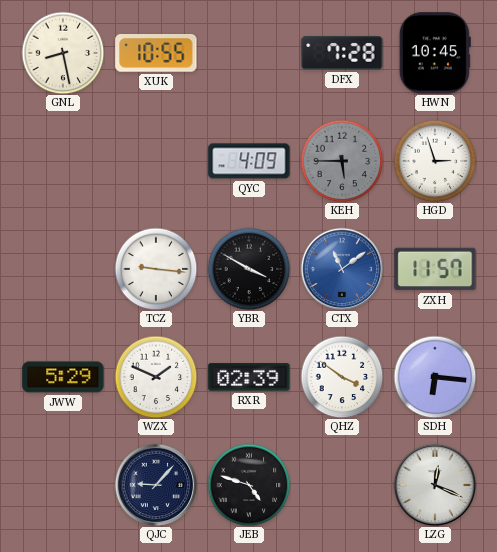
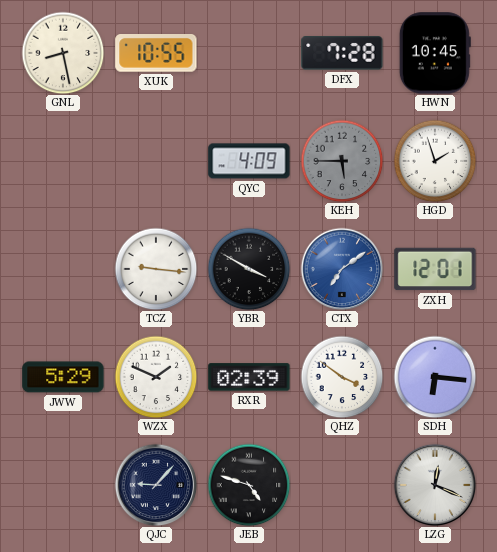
HGD: 2:57 -> 1:57
CTX: 11:09 -> 7:09
ZXH: 11:57 -> 12:01
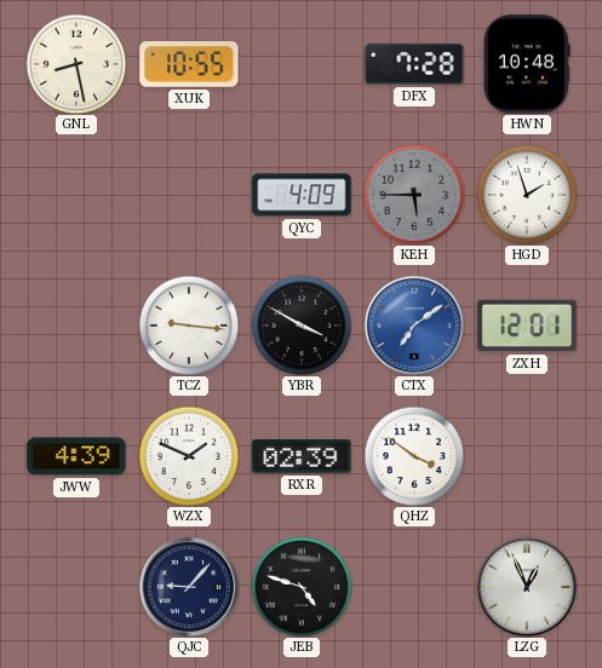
HWN: 10:45 -> 10:48
JWW: 5:29 -> 4:39
SDH: 6:16 -> none
LZG: 12:19 -> 12:56
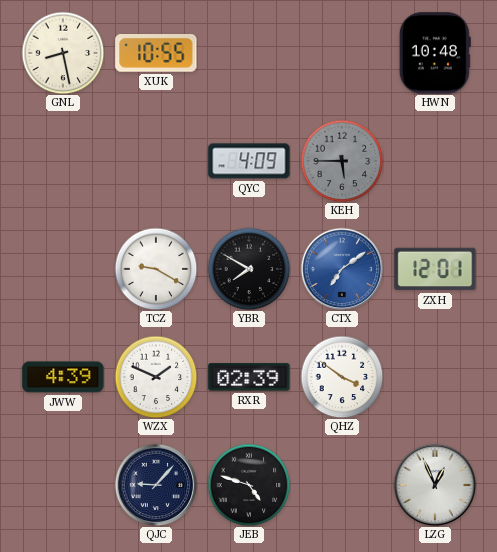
DFX: 7:28 -> none
HGD: 1:57 -> none
TCZ: 9:16 -> 9:20
YBR: 3:50 -> 7:50
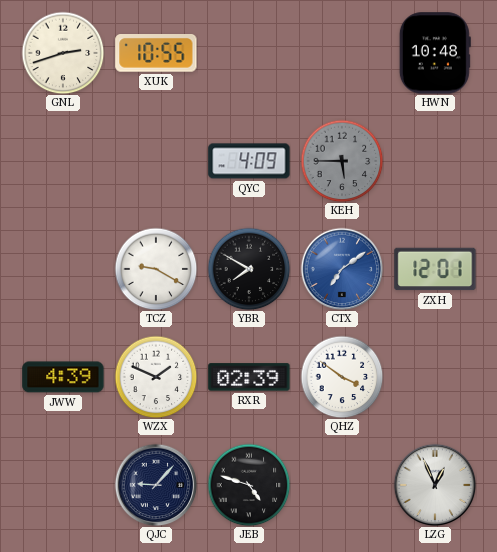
GNL: 8:28 -> 2:42
